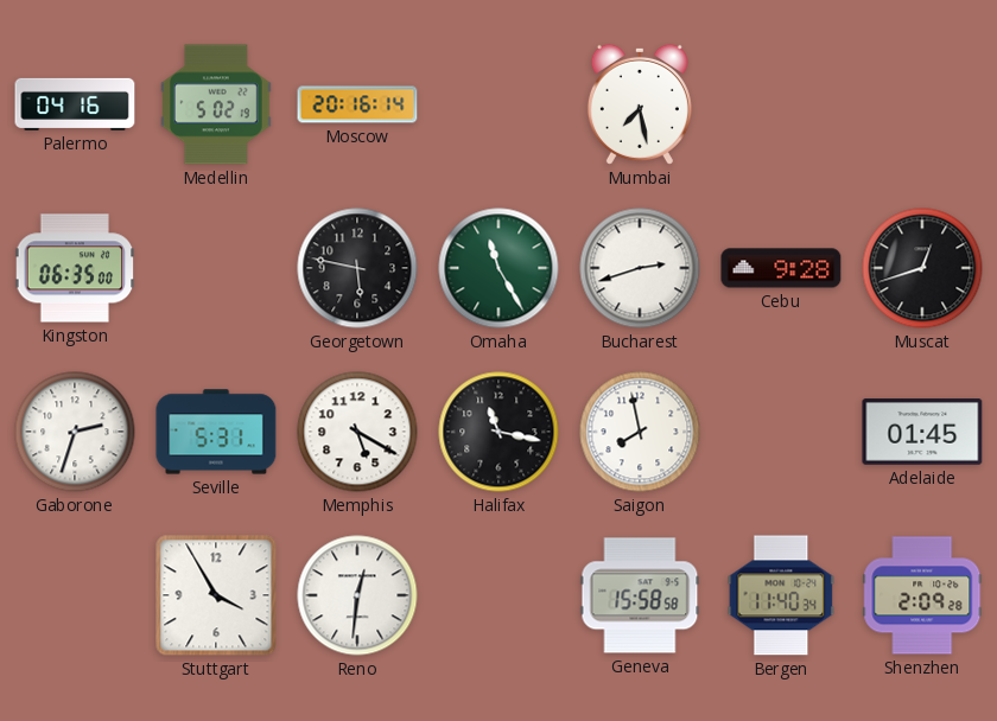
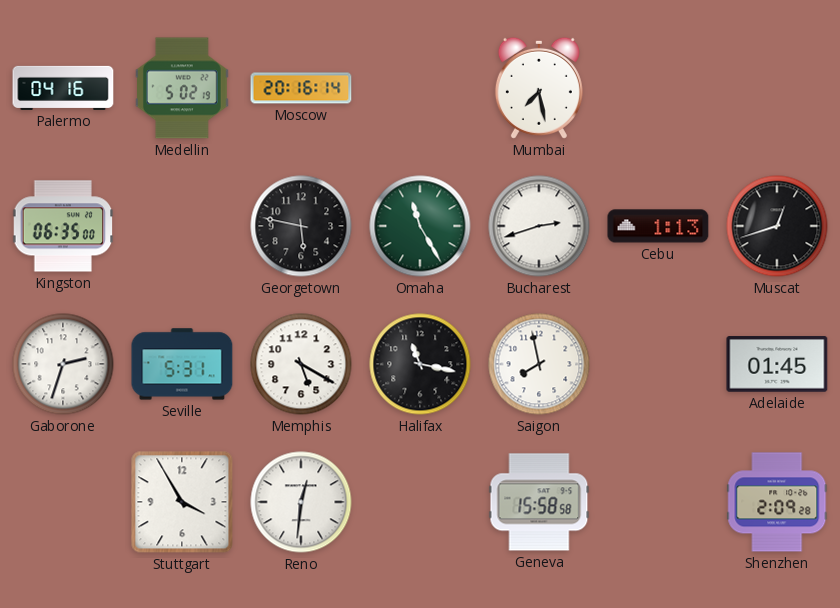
Cebu: 9:28 -> 1:13
Bergen: 11:40 -> none
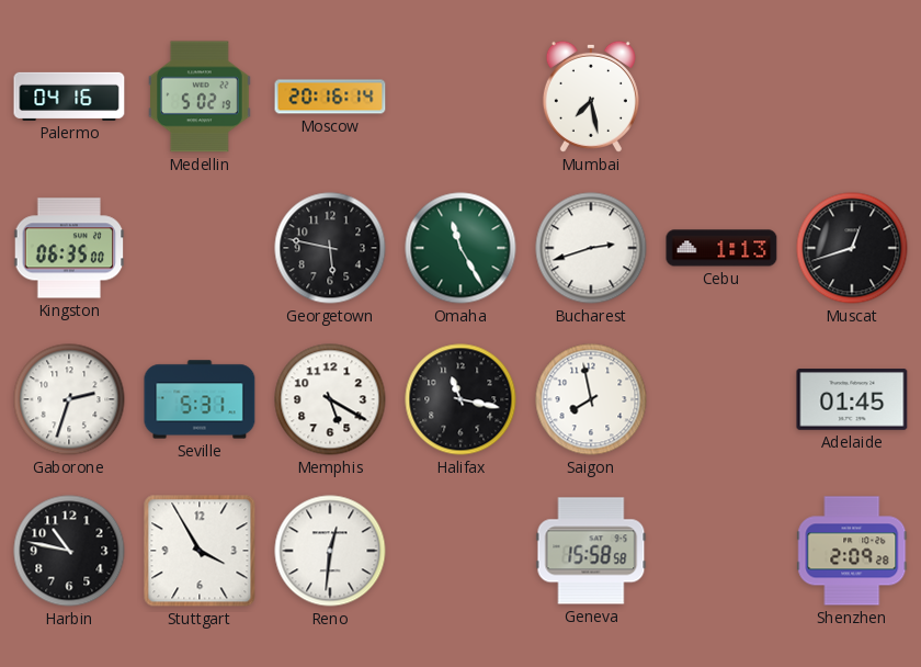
Harbin: none -> 10:47
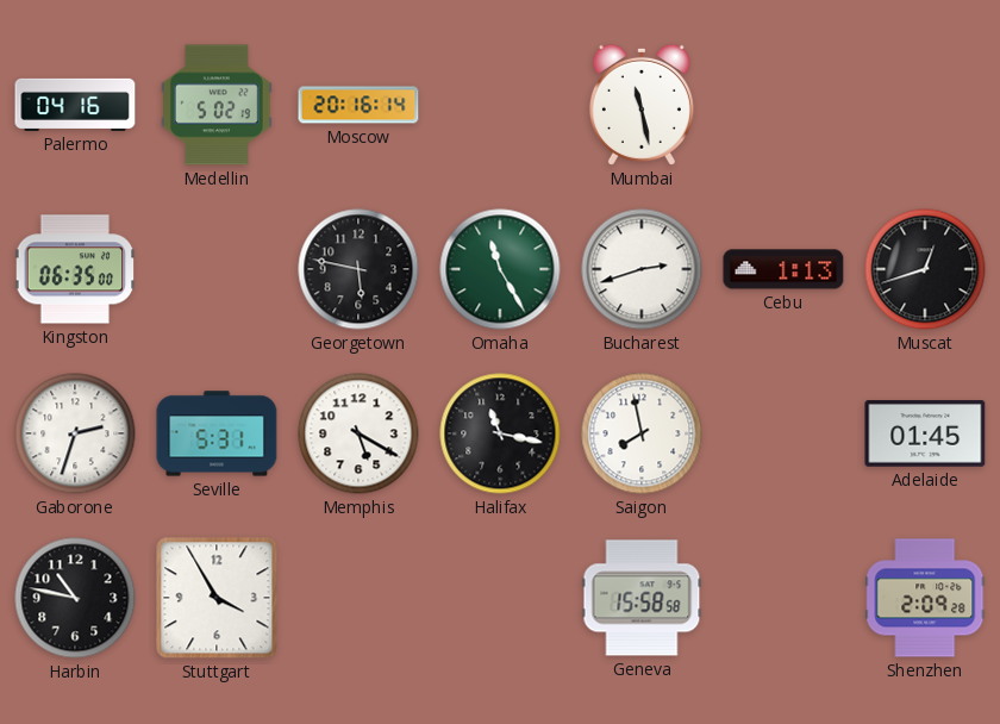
Mumbai: 7:28 -> 11:28
Reno: 12:31 -> none
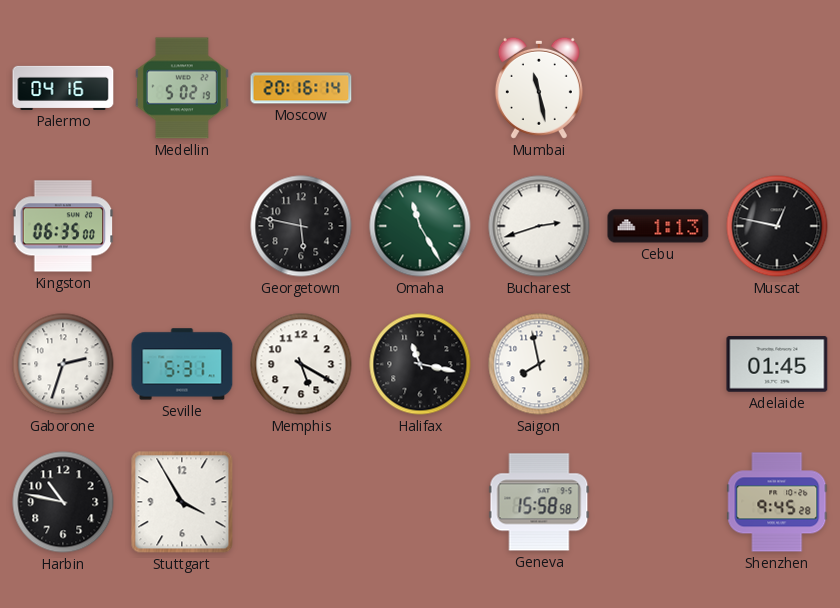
Muscat: 12:42 -> 12:47
Shenzhen: 2:09 -> 9:45
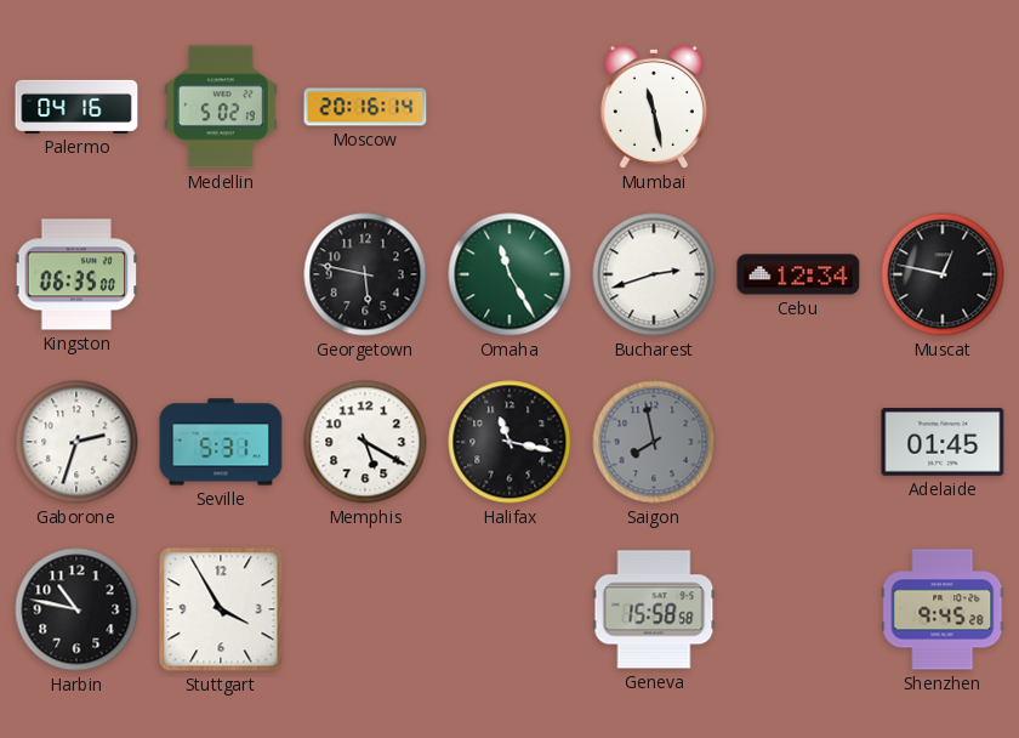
Cebu: 1:13 -> 12:34
Saigon dial: white -> grey
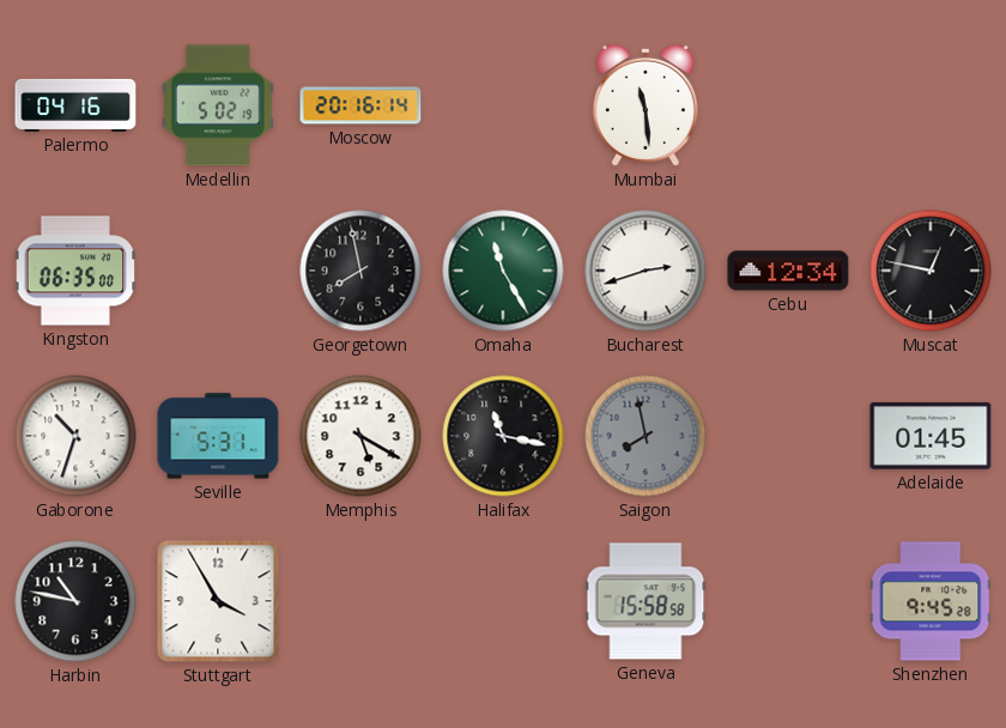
Mumbai: 11:28 -> 11:29
Georgetown: 5:47 -> 7:58
Gaborone: 2:33 -> 10:33
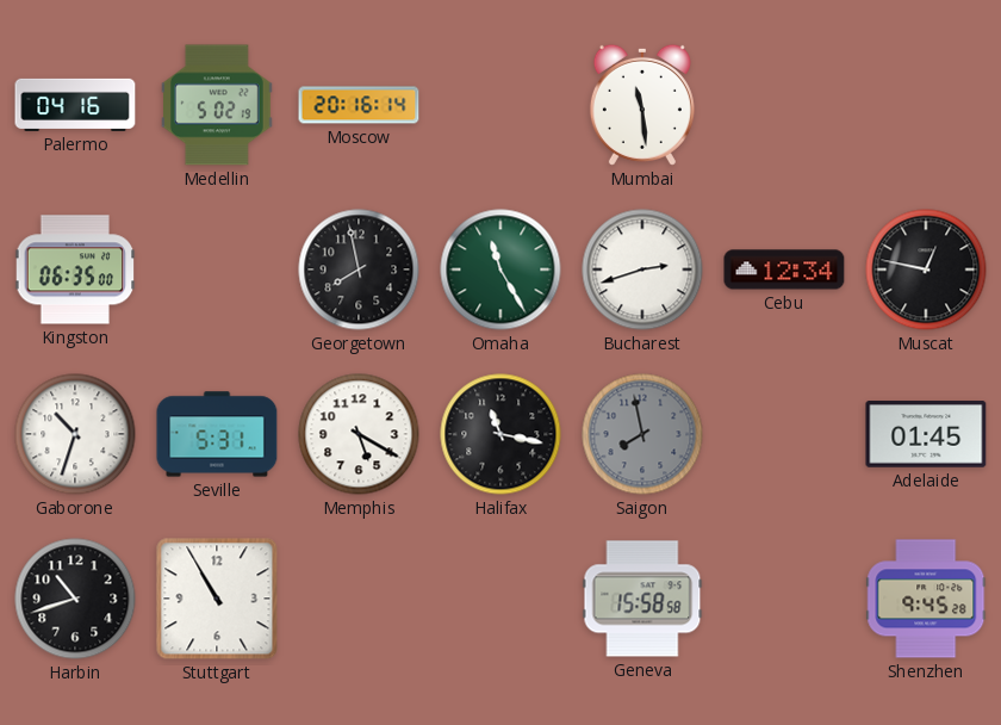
Harbin: 10:47 -> 10:42
Stuttgart: 3:55 -> 10:55
